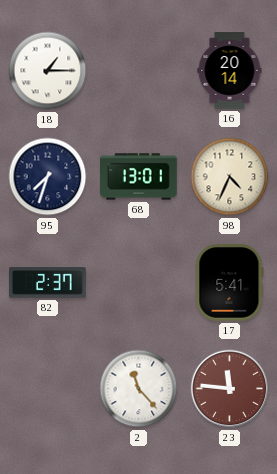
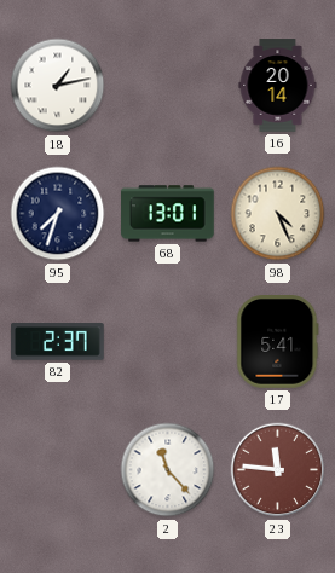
18: 1:15 -> 1:13
98: 4:34 -> 4:26
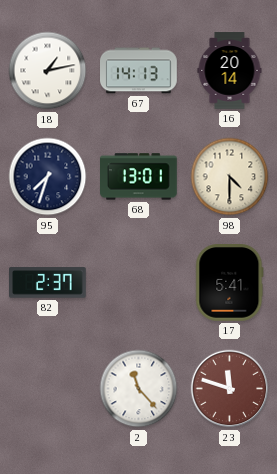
67: none -> 14:13
98: 4:26 -> 4:30
23: 11:46 -> 11:48
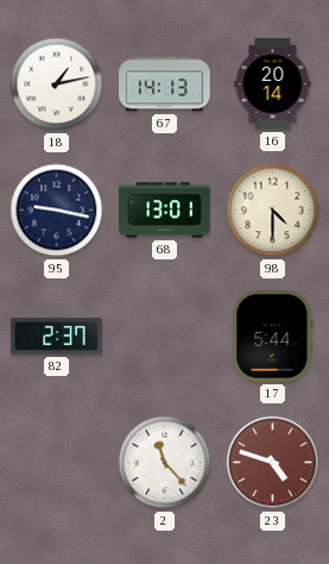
95: 7:33 -> 9:17
17: 5:41 -> 5:44
23: 11:48 -> 4:48
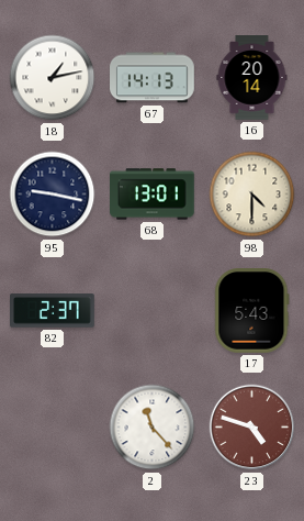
17: 5:44 -> 5:43
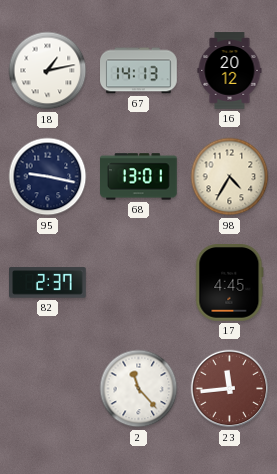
16: 20:14 -> 20:12
98: 4:30 -> 4:35
17: 5:43 -> 4:45
23: 4:48 -> 11:44
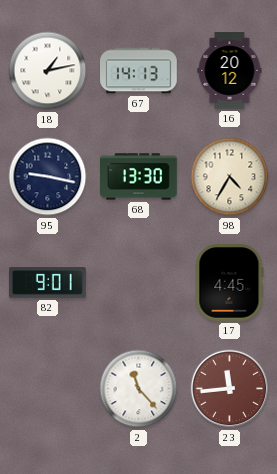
68: 13:01 -> 13:30
82: 2:37 -> 9:01
